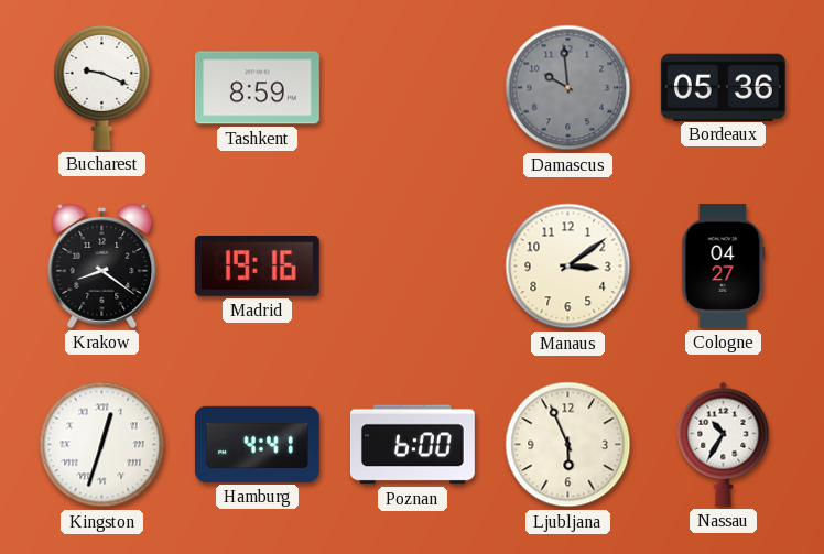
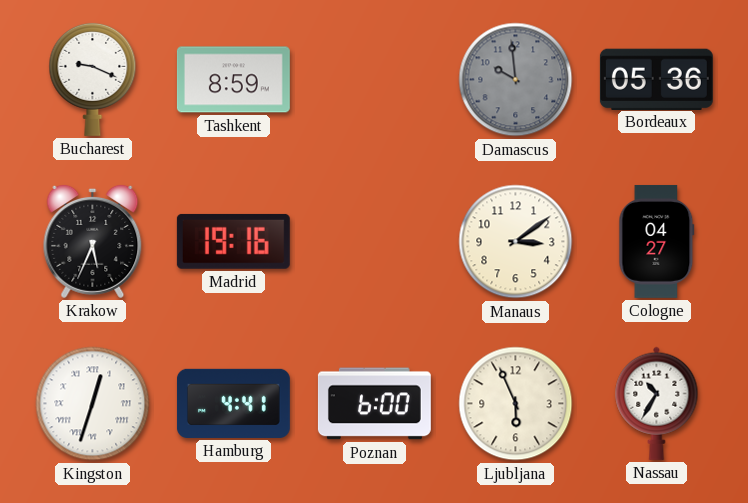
Krakow: 8:21 -> 5:34
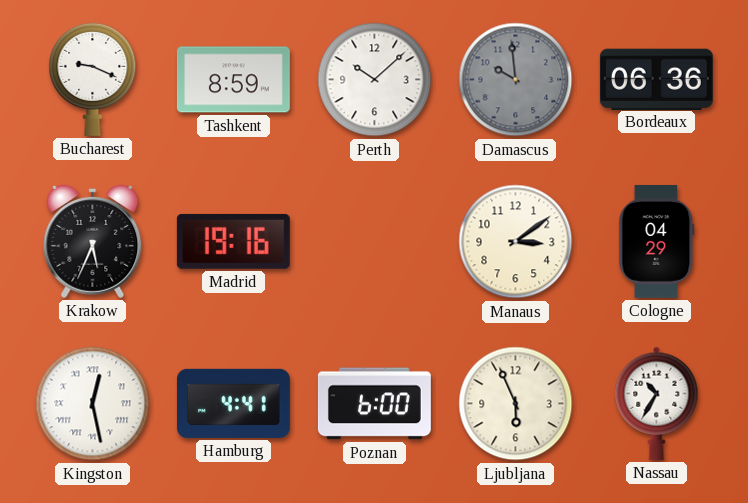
Perth: none -> 10:08
Bordeaux: 05:36 -> 06:36
Cologne: 04:27 -> 04:29
Kingston: 12:33 -> 12:28
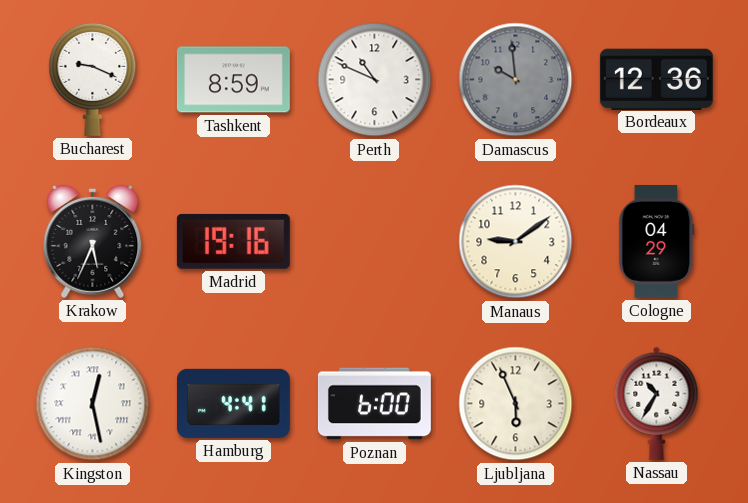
Perth: 10:08 -> 10:49
Bordeaux: 06:36 -> 12:36
Manaus: 3:09 -> 9:09
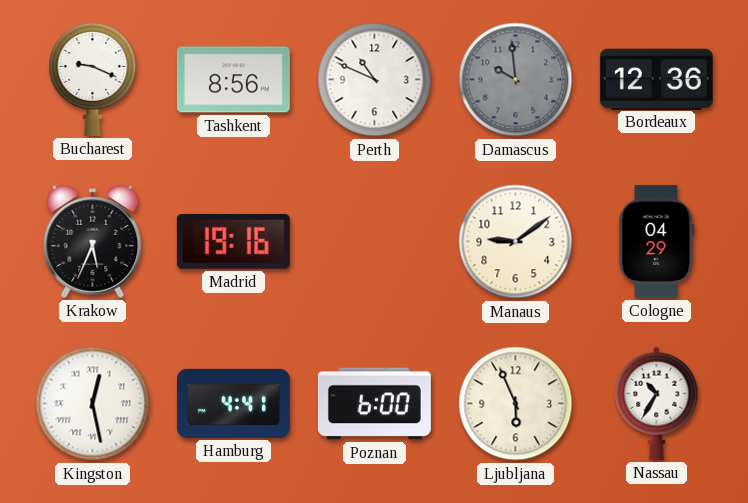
Tashkent: 8:59 -> 8:56
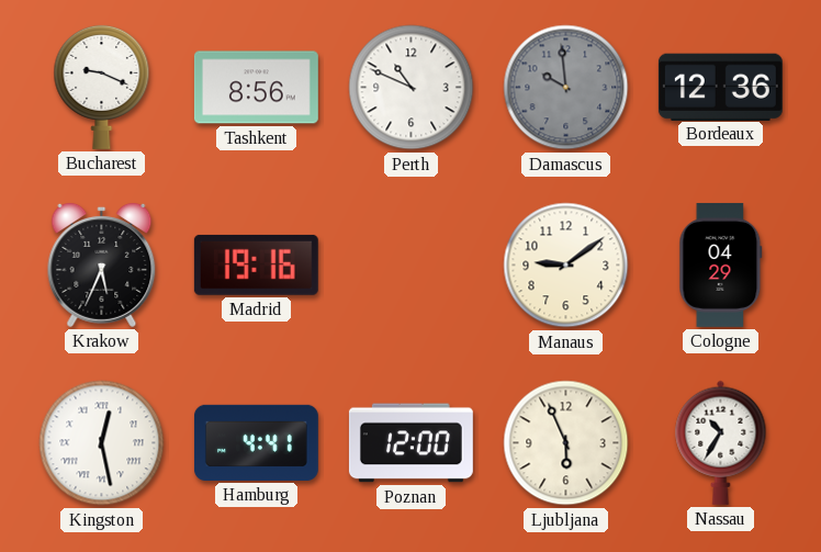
Poznan: 6:00 -> 12:00
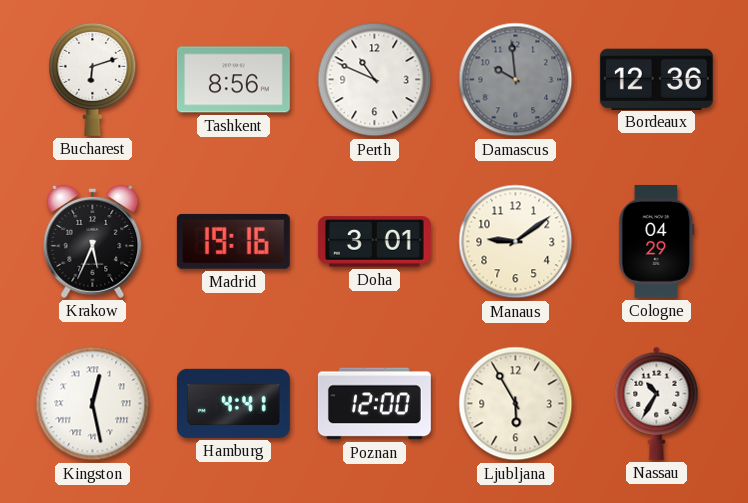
Bucharest: 9:19 -> 6:12
Doha: none -> 3:01
Ljubljana: 5:56 -> 5:55
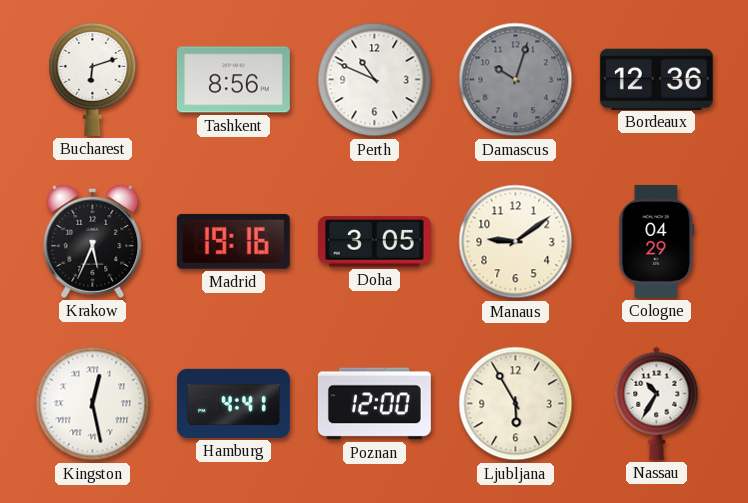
Damascus: 9:59 -> 10:03
Doha: 3:01 -> 3:05
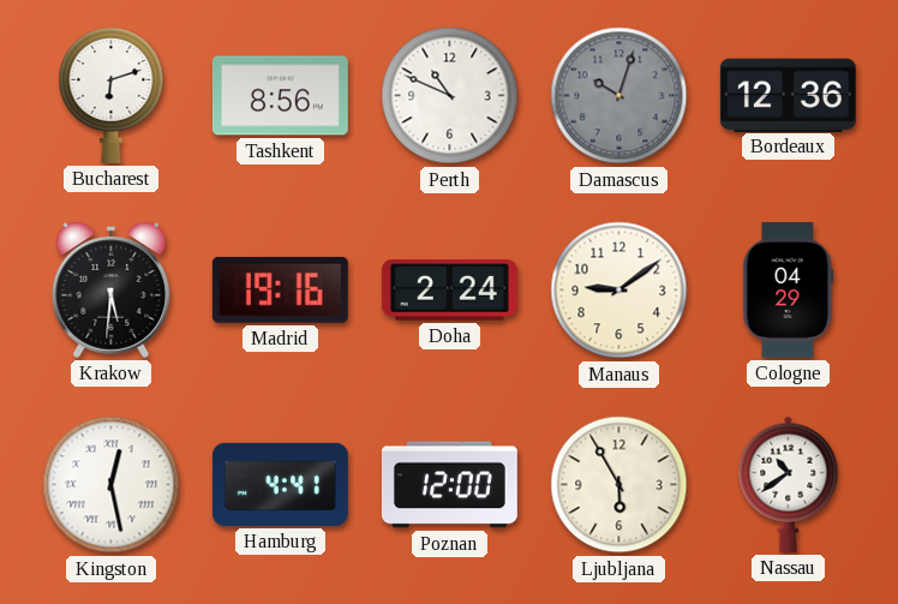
Krakow: 5:34 -> 5:31
Doha: 3:05 -> 2:24
Nassau: 10:35 -> 10:39
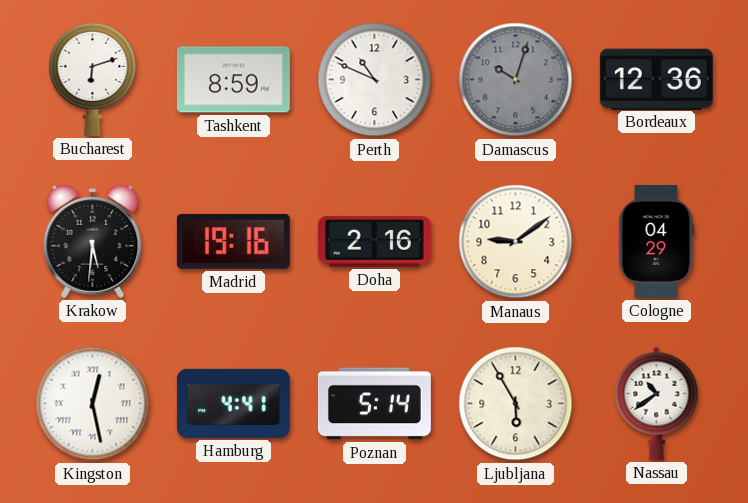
Tashkent: 8:56 -> 8:59
Doha: 2:24 -> 2:16
Poznan: 12:00 -> 5:14
